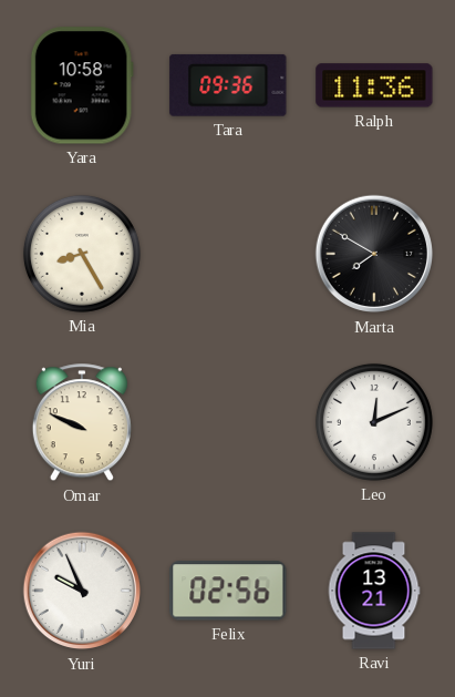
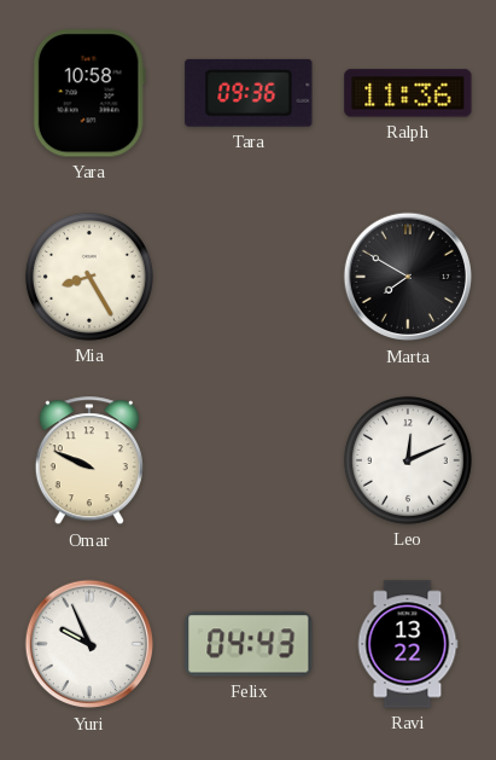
Felix: 02:56 -> 04:43
Ravi: 13:21 -> 13:22
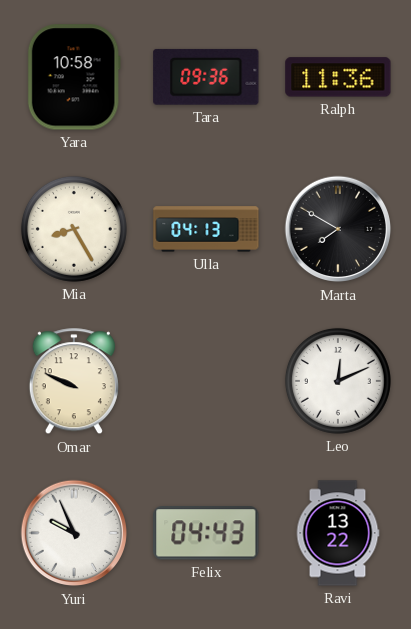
Ulla: none -> 04:13
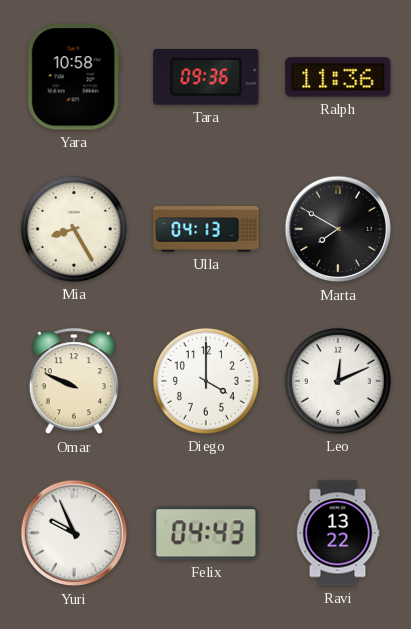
Diego: none -> 4:00
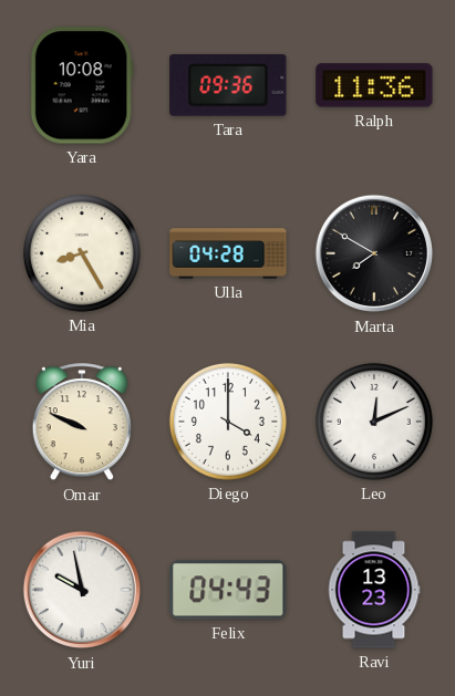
Yara: 10:58 -> 10:08
Ulla: 04:13 -> 04:28
Yuri: 9:56 -> 9:58
Ravi: 13:22 -> 13:23
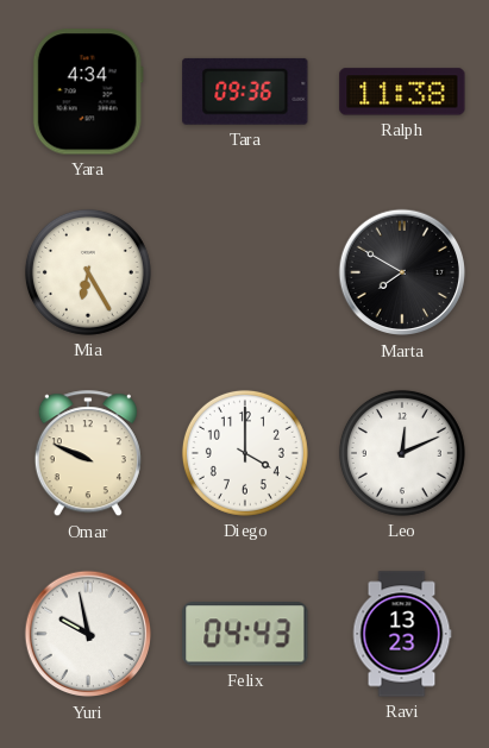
Yara: 10:08 -> 4:34
Ralph: 11:36 -> 11:38
Mia: 8:25 -> 6:25
Ulla: 04:28 -> none
